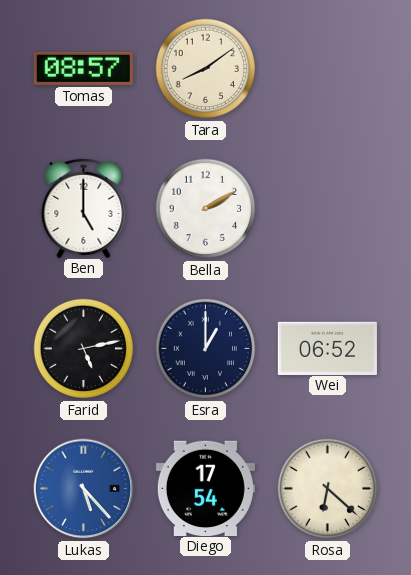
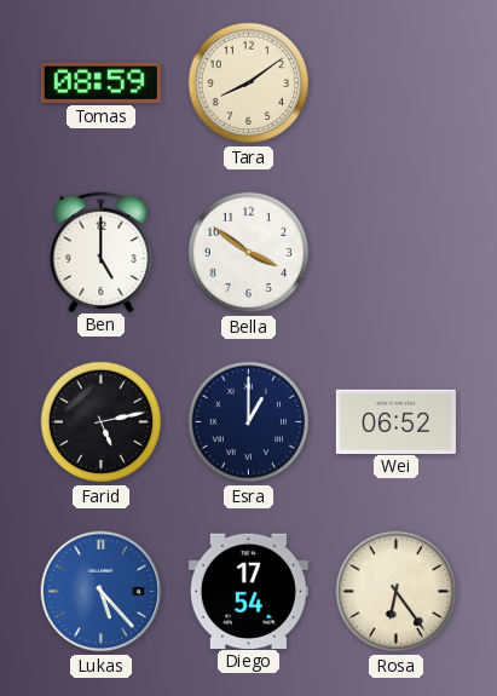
Tomas: 08:57 -> 08:59
Bella: 2:10 -> 3:51
Rosa: 6:22 -> 6:24
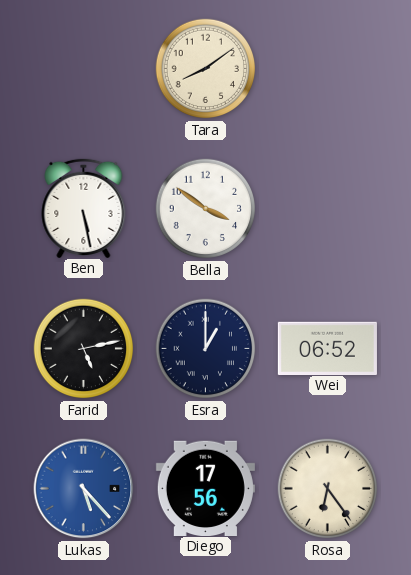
Tomas: 08:59 -> none
Ben: 5:00 -> 5:28
Diego: 17:54 -> 17:56
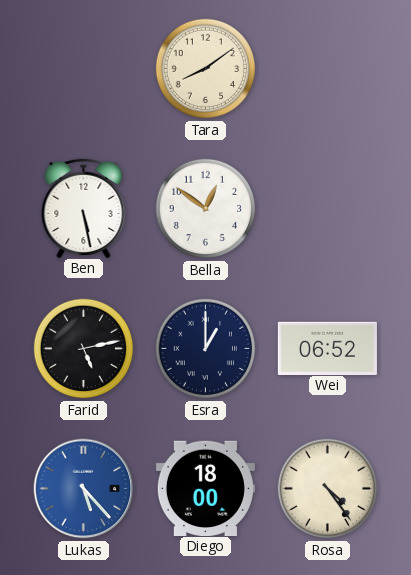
Bella: 3:51 -> 12:51
Diego: 17:56 -> 18:00
Rosa: 6:24 -> 4:24
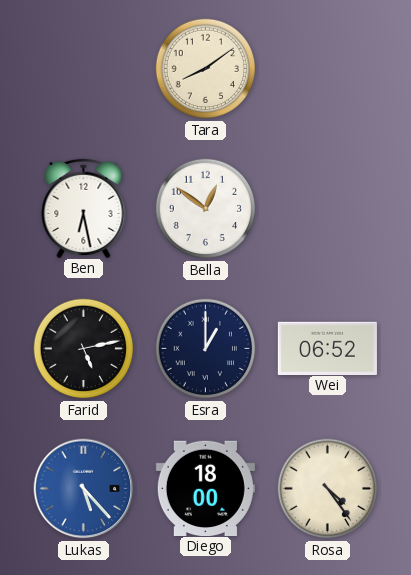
Ben: 5:28 -> 6:28
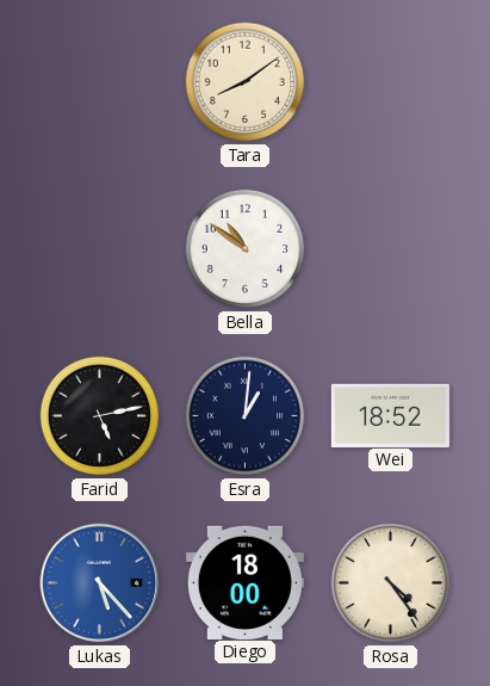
Ben: 6:28 -> none
Bella: 12:51 -> 10:51
Esra: 1:00 -> 1:01
Wei: 06:52 -> 18:52
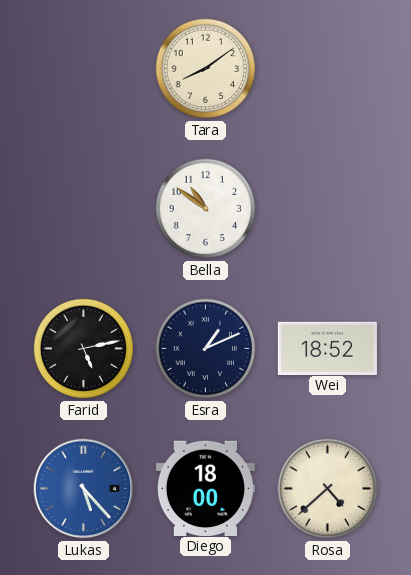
Esra: 1:01 -> 1:11
Rosa: 4:24 -> 4:38
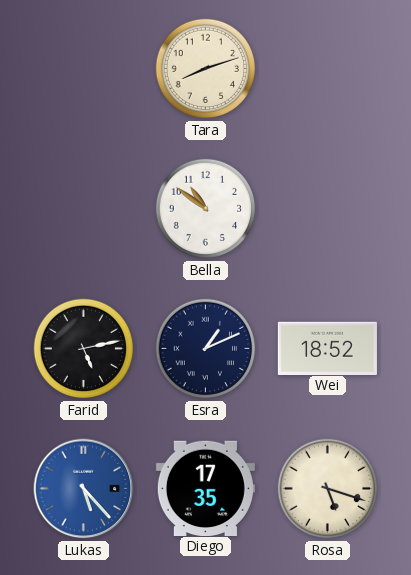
Tara: 8:09 -> 8:12
Diego: 18:00 -> 17:35
Rosa: 4:38 -> 5:18
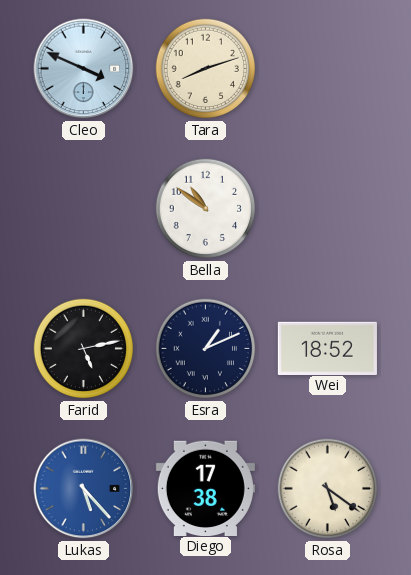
Cleo: none -> 3:49
Diego: 17:35 -> 17:38
Rosa: 5:18 -> 5:21
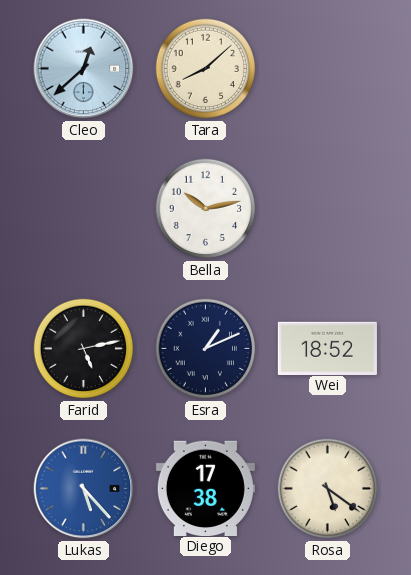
Cleo: 3:49 -> 12:38
Tara: 8:12 -> 8:08
Bella: 10:51 -> 10:13
